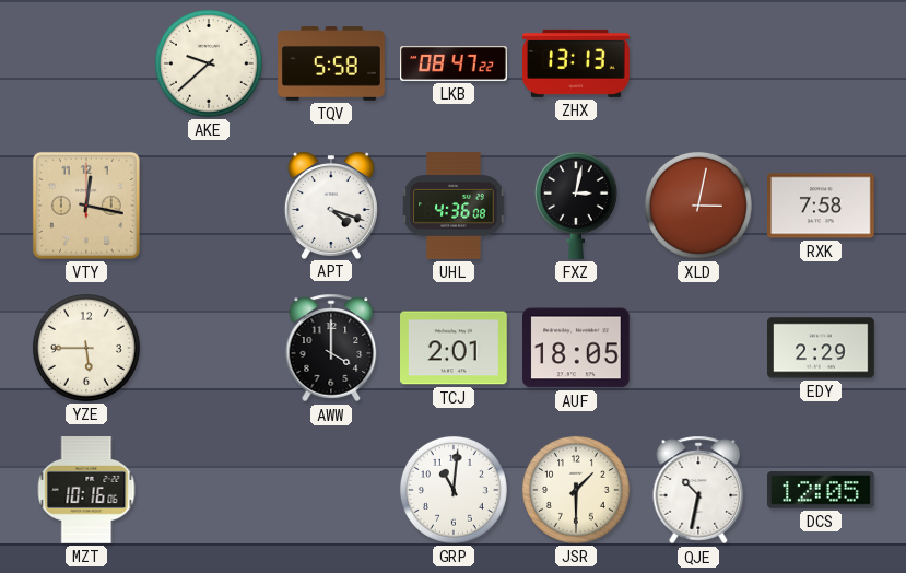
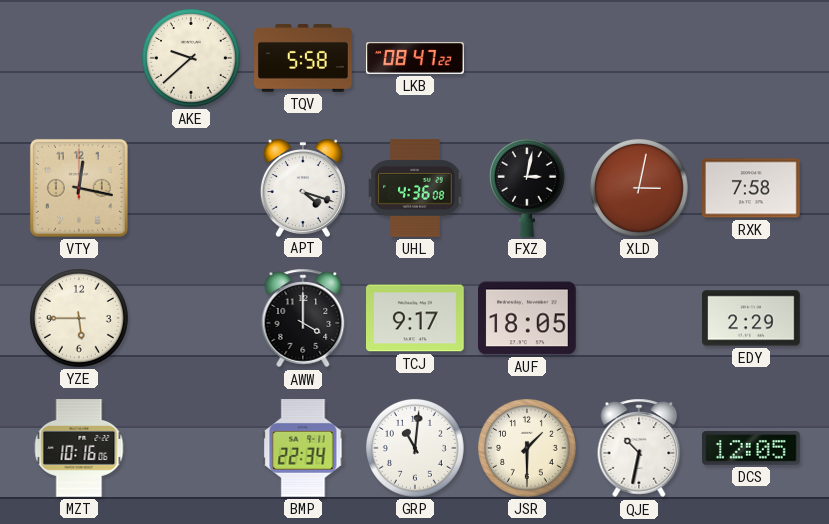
ZHX: 13:13 -> none
TCJ: 2:01 -> 9:17
BMP: none -> 22:34
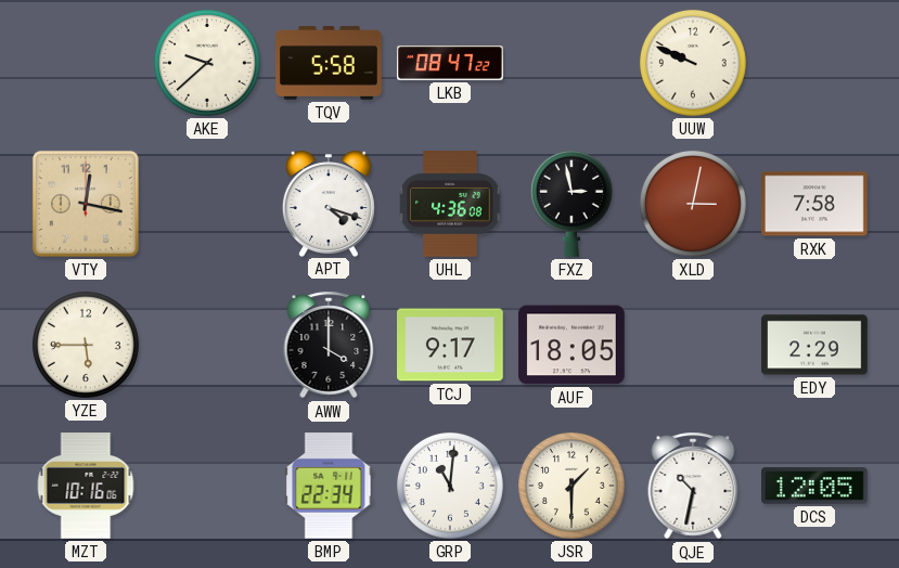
UUW: none -> 9:49
FXZ: 3:02 -> 2:58
